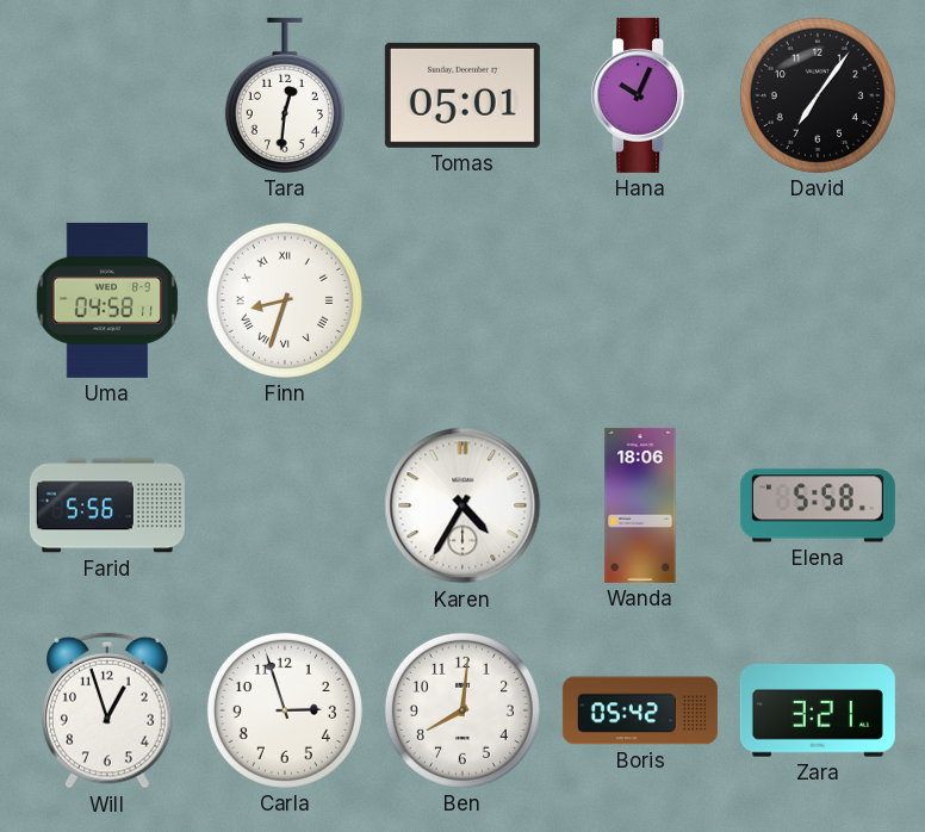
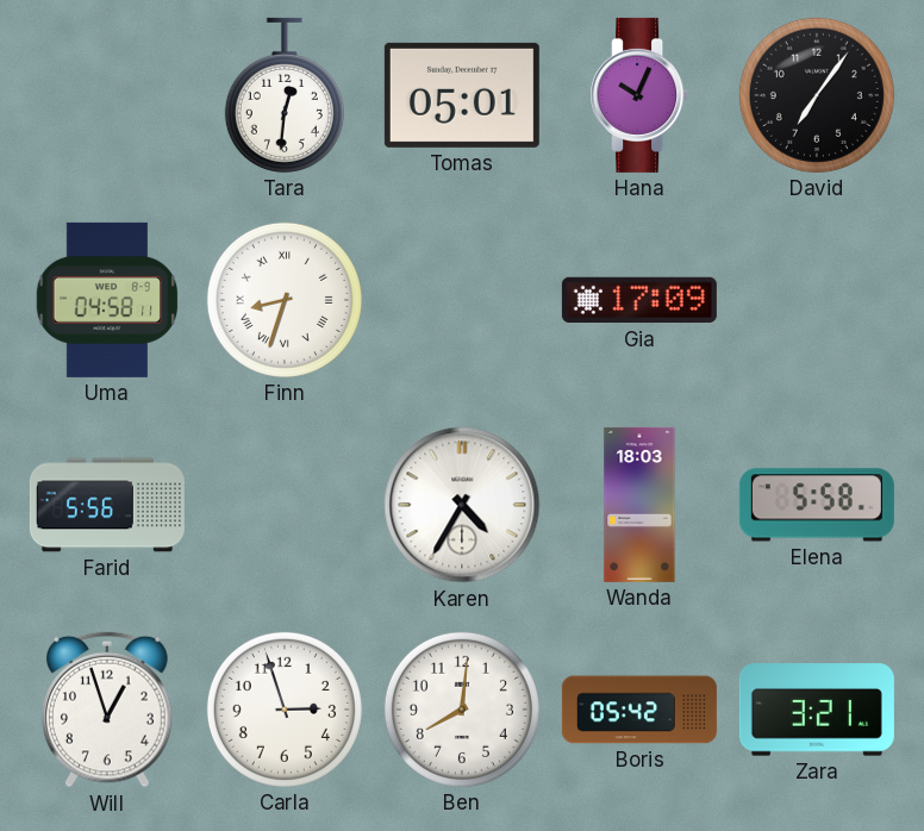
Gia: none -> 17:09
Wanda: 18:06 -> 18:03
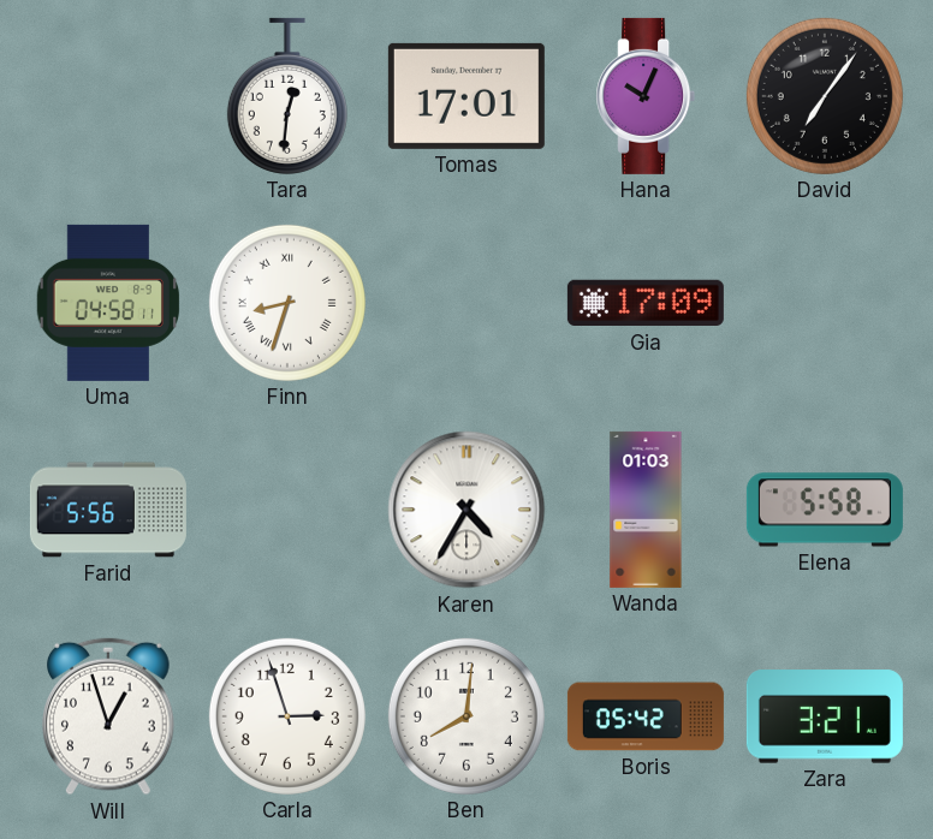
Tomas: 05:01 -> 17:01
Wanda: 18:03 -> 01:03
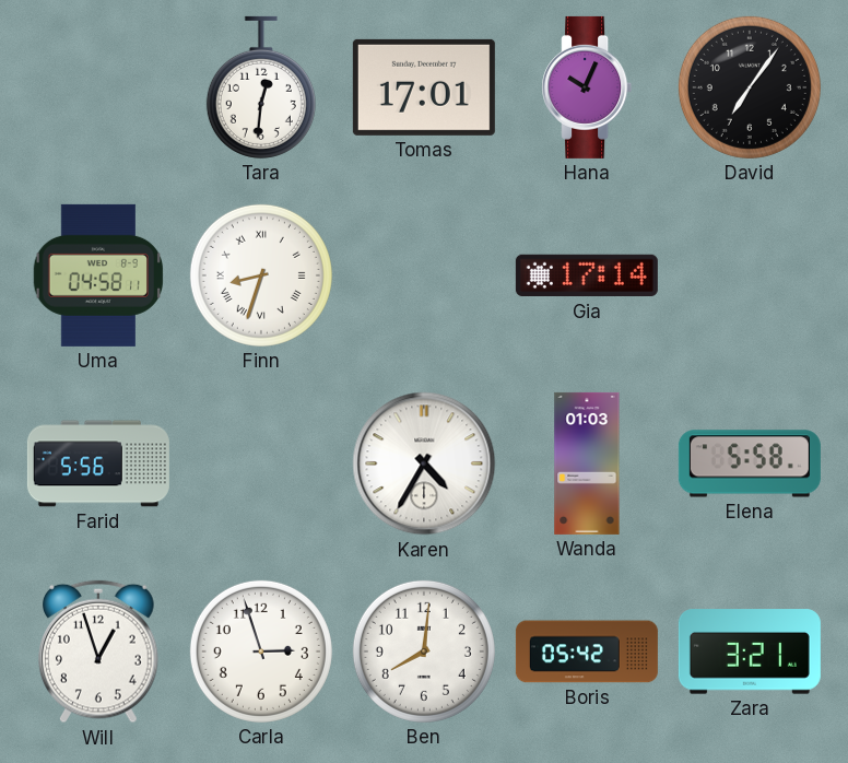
Gia: 17:09 -> 17:14
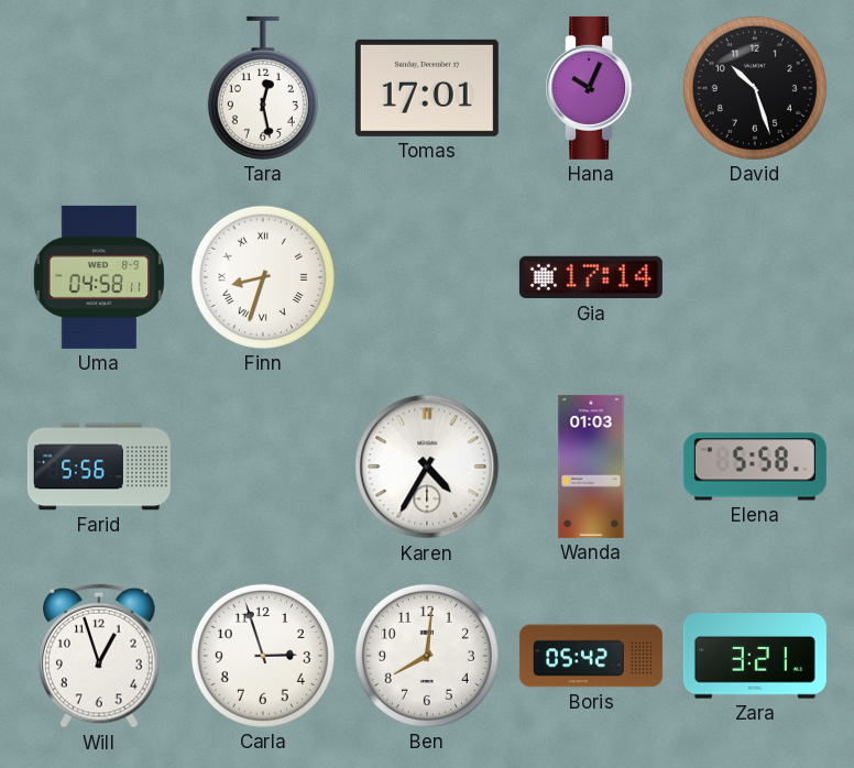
Tara: 12:31 -> 12:28
David: 7:06 -> 10:27
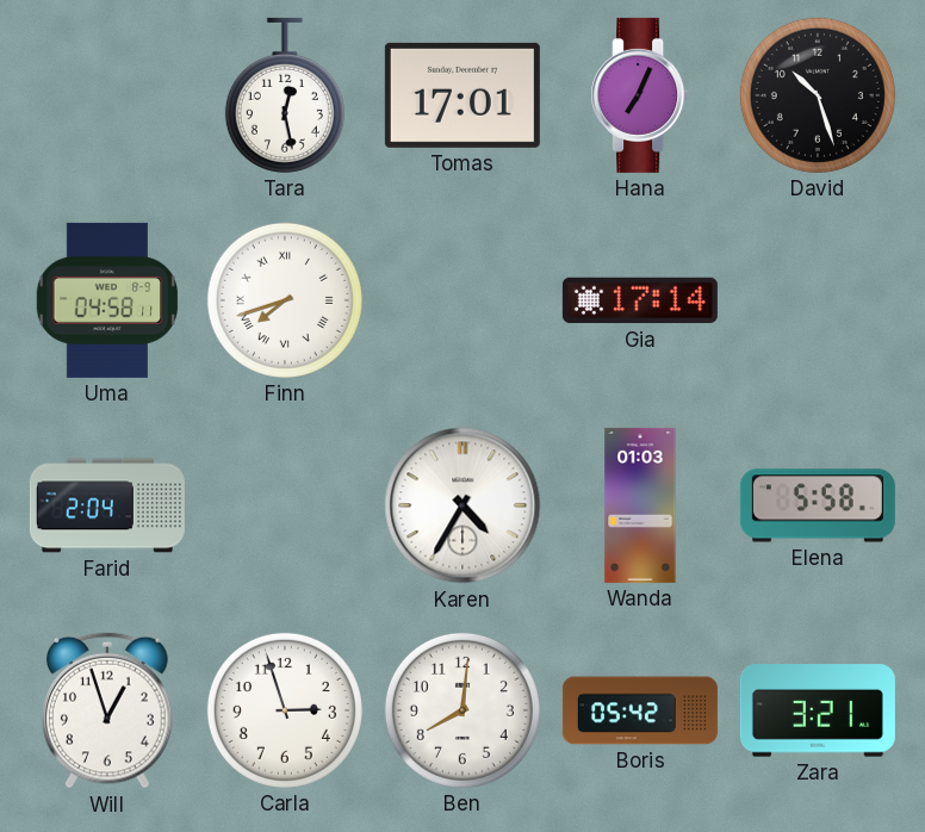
Hana: 10:04 -> 7:04
Finn: 8:33 -> 7:42
Farid: 5:56 -> 2:04
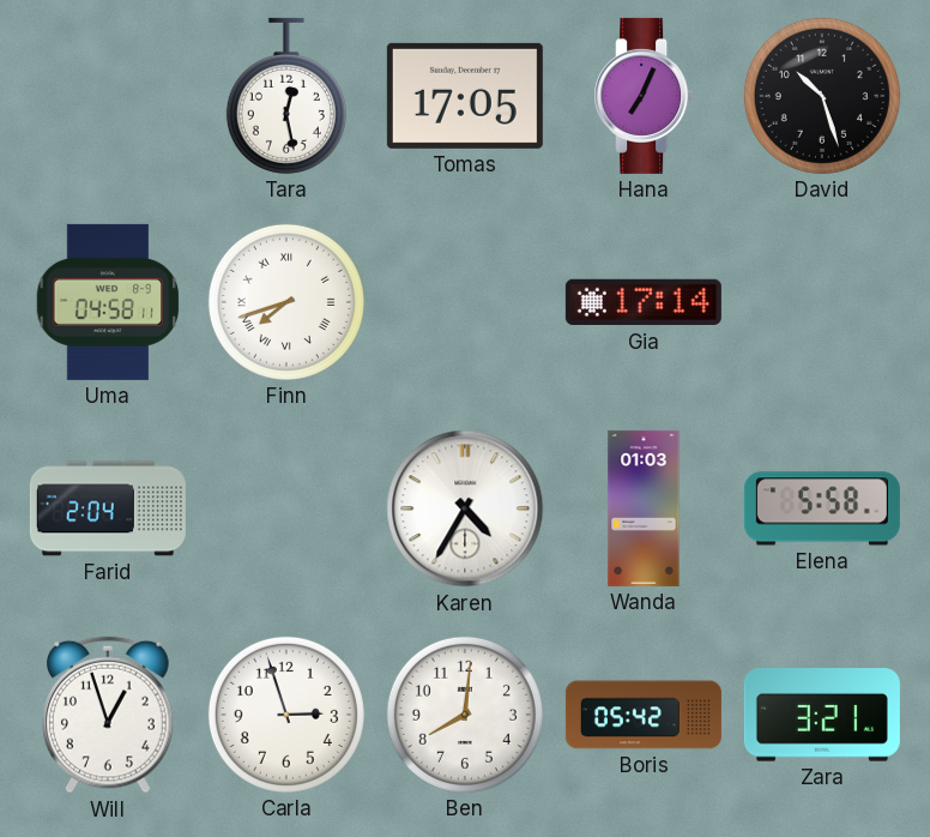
Tomas: 17:01 -> 17:05
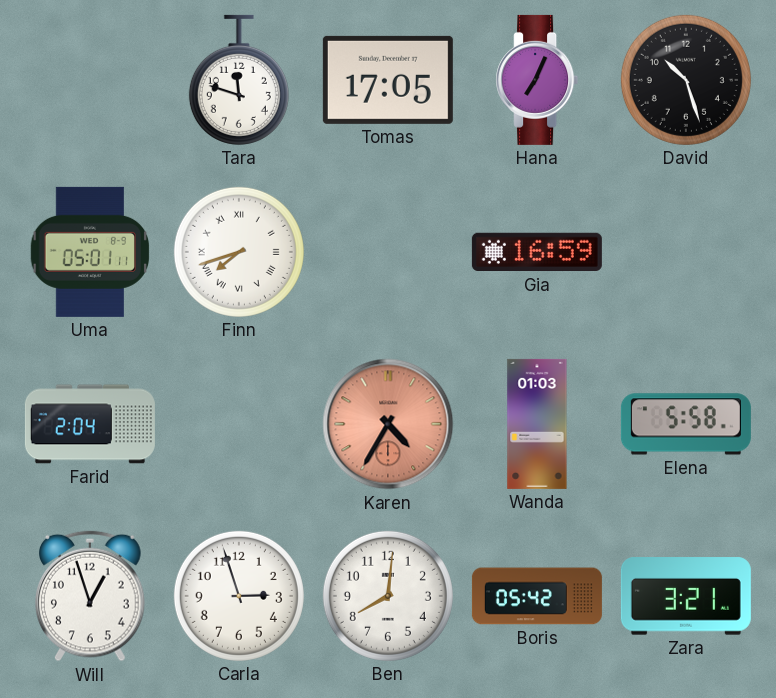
Tara: 12:28 -> 11:48
Uma: 04:58 -> 05:01
Gia: 17:14 -> 16:59
Karen dial: white -> salmon
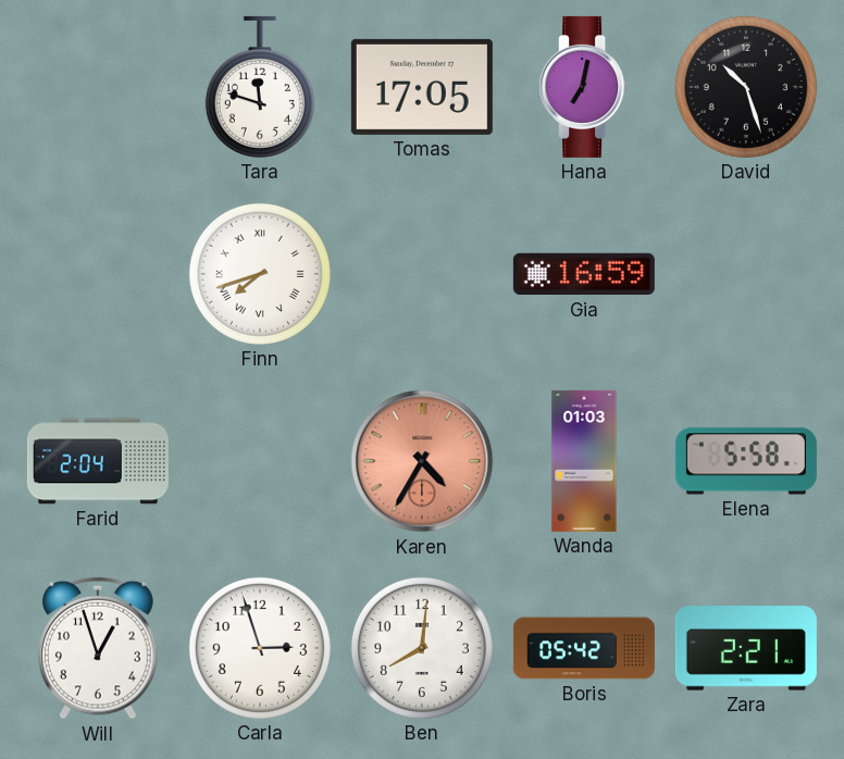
Hana: 7:04 -> 7:02
Uma: 05:01 -> none
Zara: 3:21 -> 2:21
